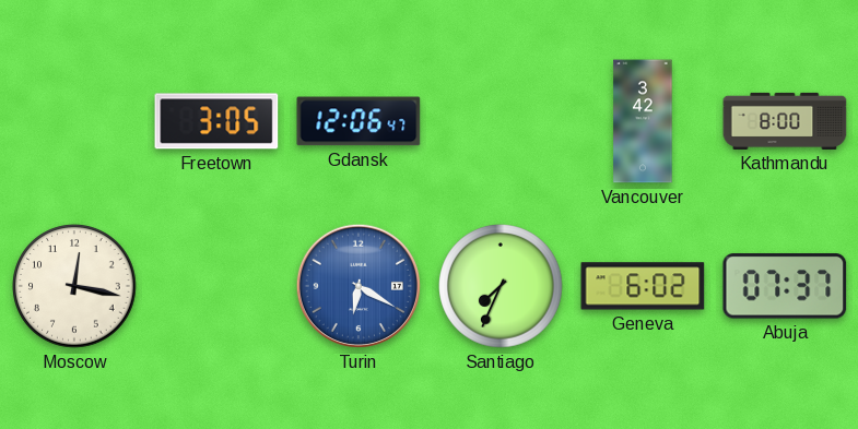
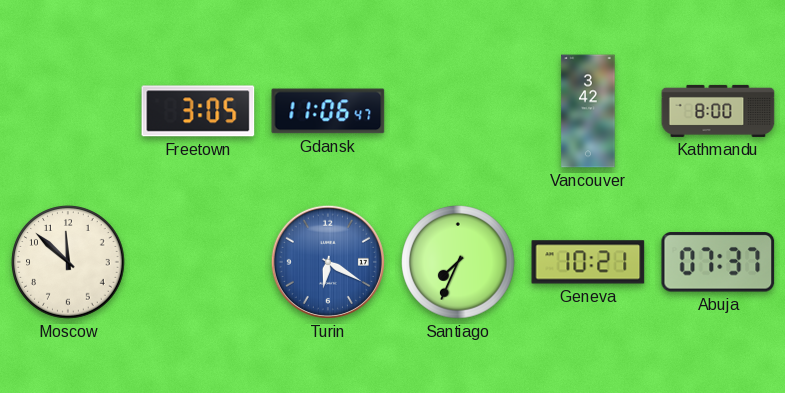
Gdansk: 12:06 -> 11:06
Moscow: 12:17 -> 11:52
Geneva: 6:02 -> 10:21
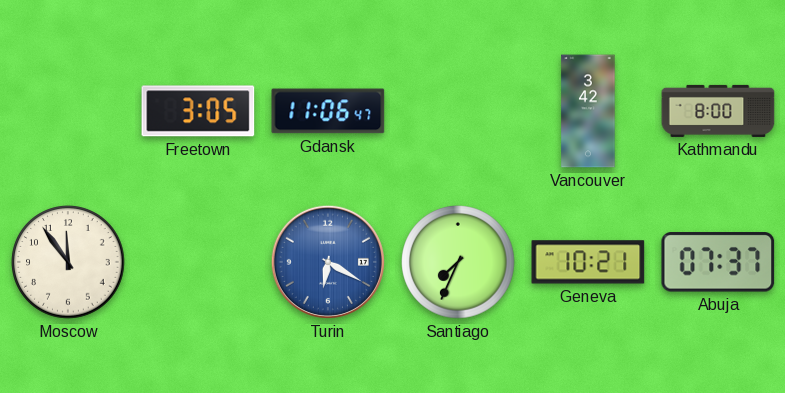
Moscow: 11:52 -> 11:54
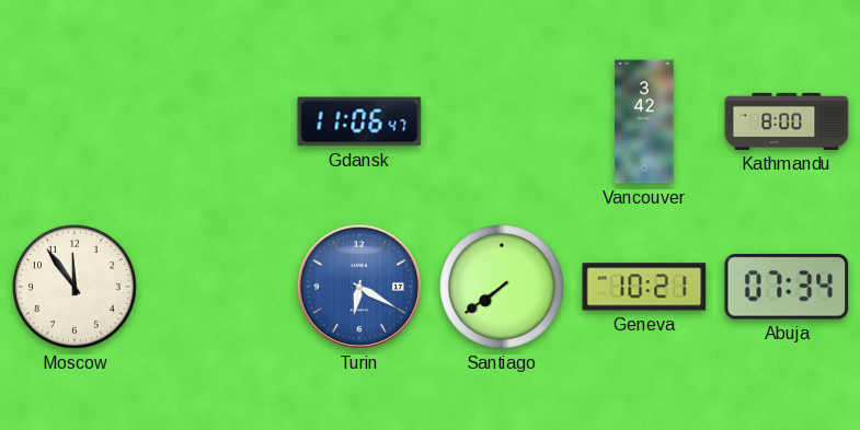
Freetown: 3:05 -> none
Santiago: 7:34 -> 7:39
Abuja: 07:37 -> 07:34
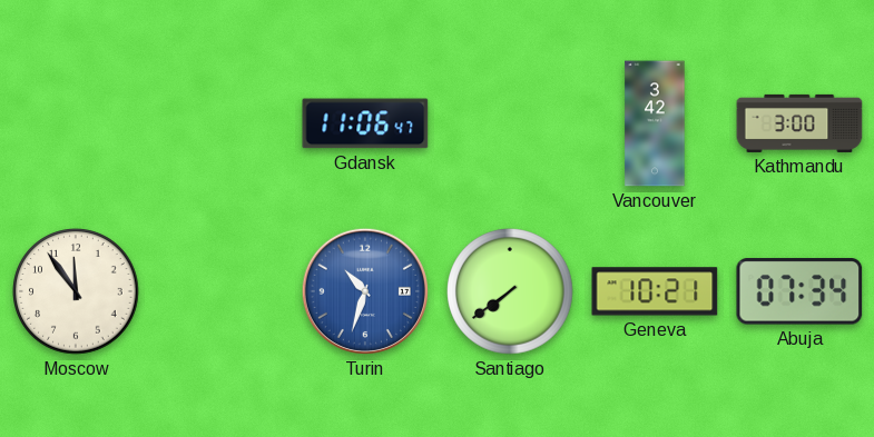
Kathmandu: 8:00 -> 3:00
Turin: 6:20 -> 10:33
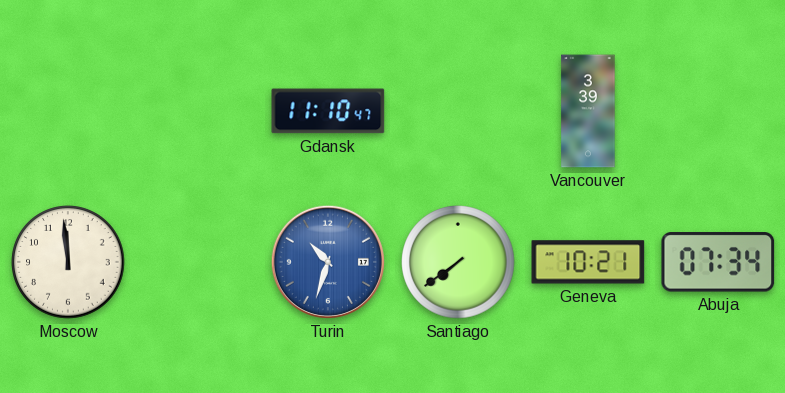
Gdansk: 11:06 -> 11:10
Vancouver: 3:42 -> 3:39
Kathmandu: 3:00 -> none
Moscow: 11:54 -> 11:59
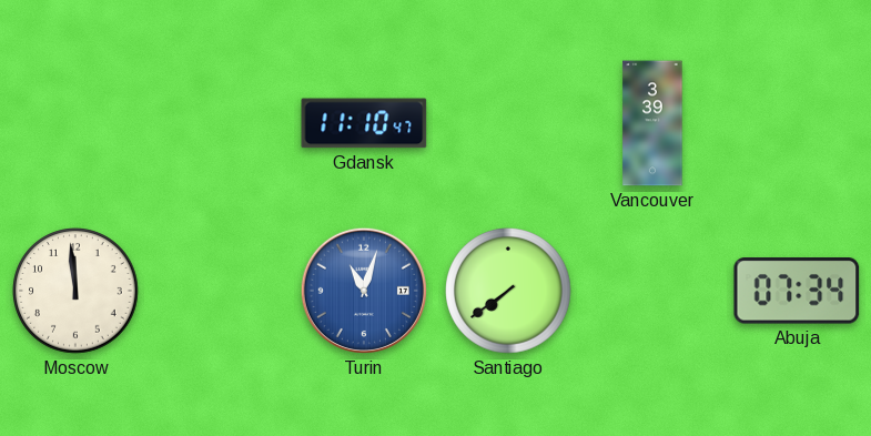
Turin: 10:33 -> 11:03
Geneva: 10:21 -> none
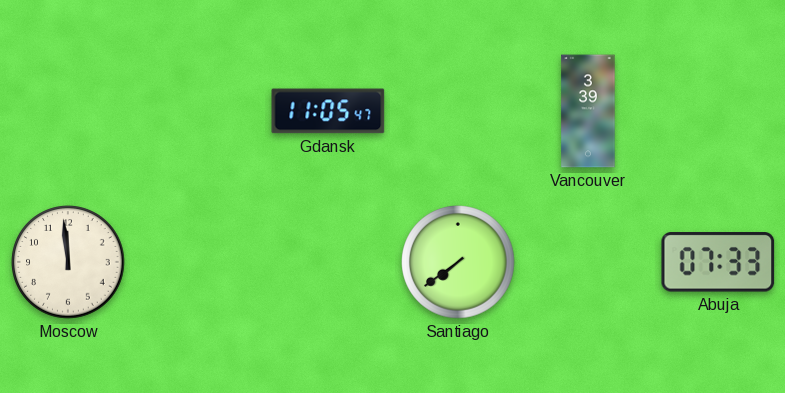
Gdansk: 11:10 -> 11:05
Turin: 11:03 -> none
Abuja: 07:34 -> 07:33
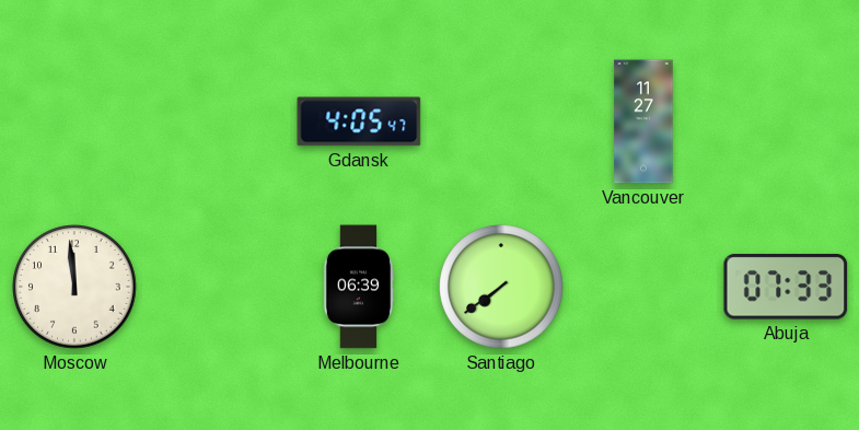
Gdansk: 11:05 -> 4:05
Vancouver: 3:39 -> 11:27
Melbourne: none -> 06:39
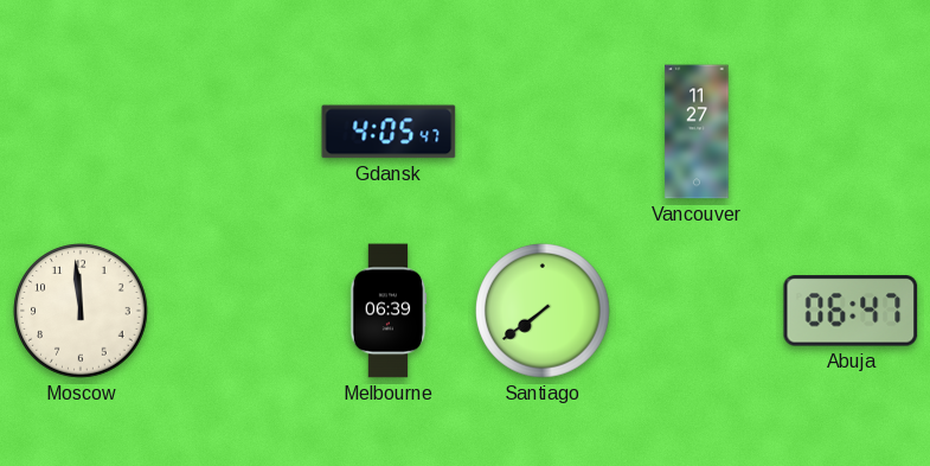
Abuja: 07:33 -> 06:47
